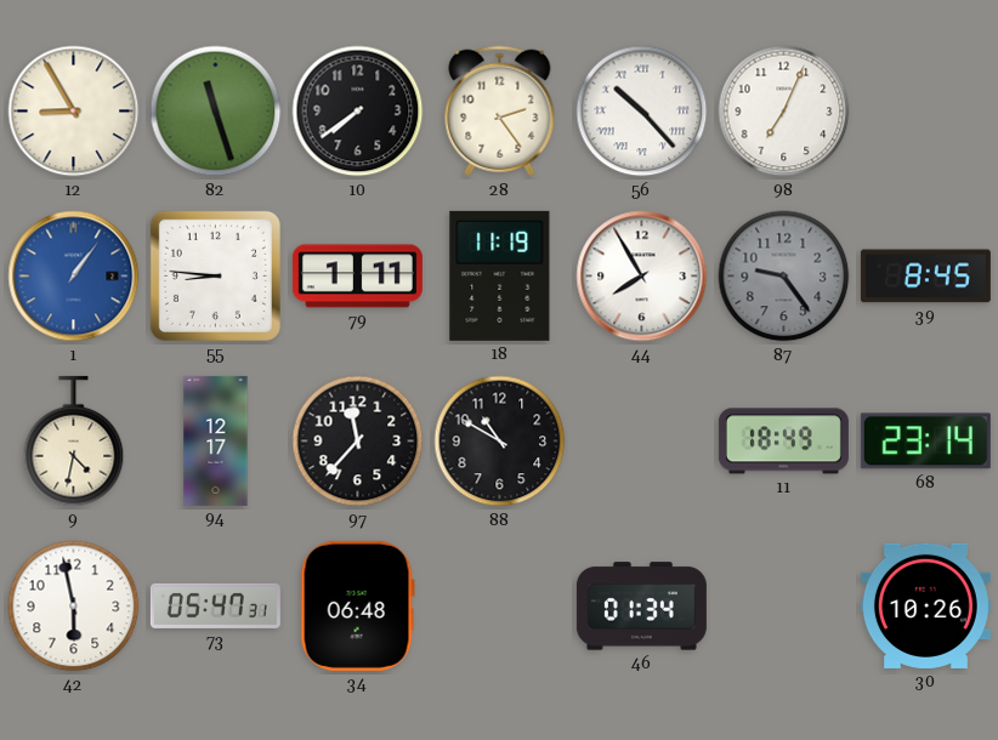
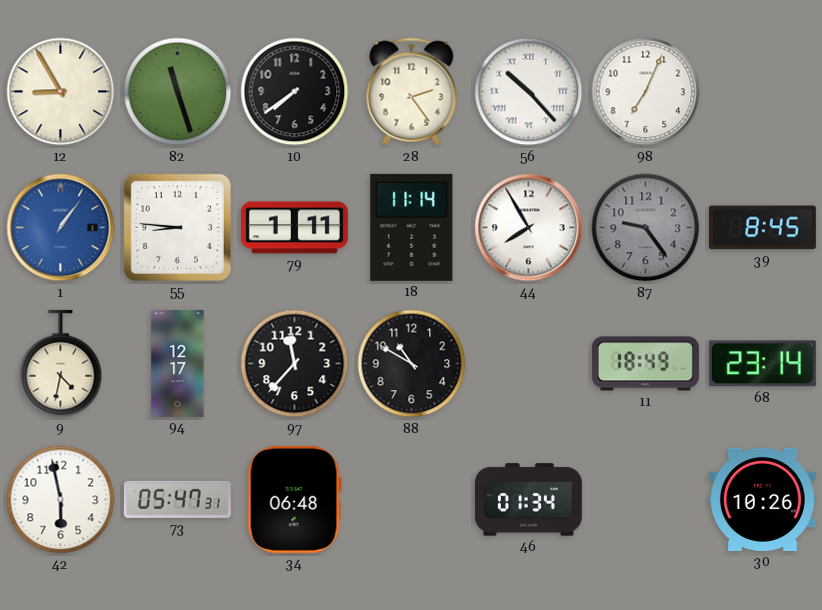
18: 11:19 -> 11:14
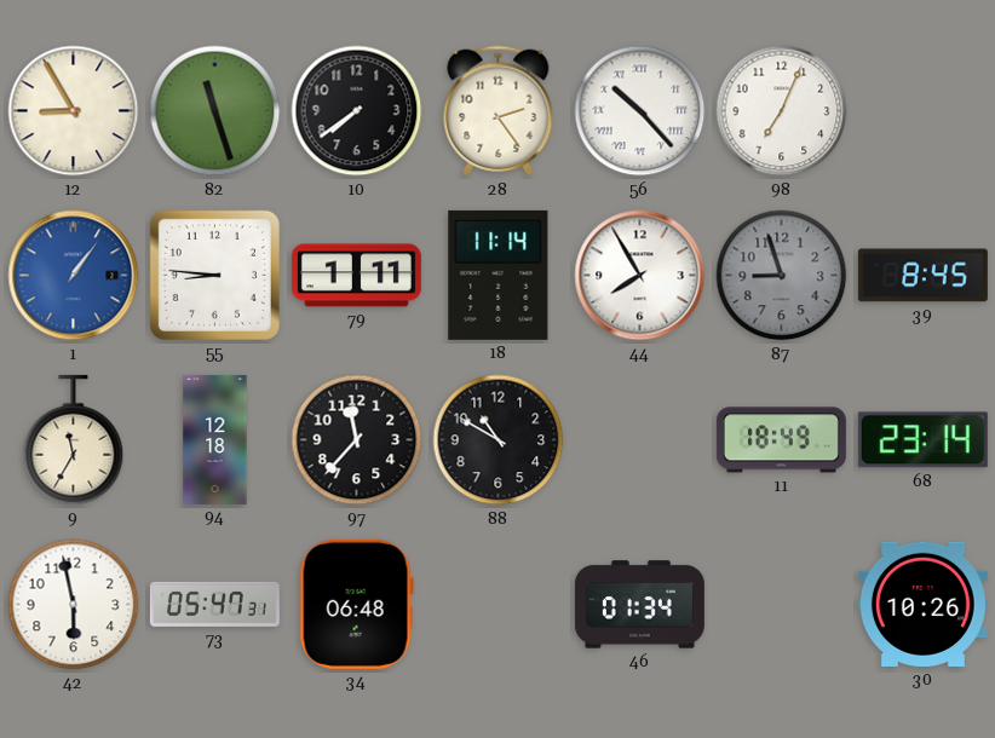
87: 9:24 -> 8:57
9: 4:32 -> 11:35
94: 12:17 -> 12:18
